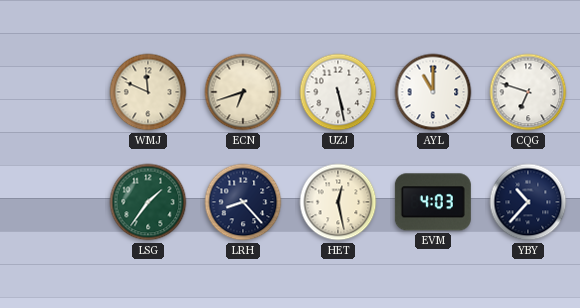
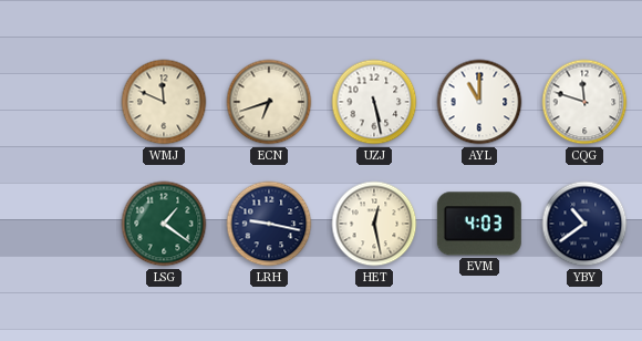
CQG: 6:48 -> 11:48
LSG: 1:36 -> 1:21
LRH: 8:23 -> 9:17
YBY: 10:37 -> 10:39
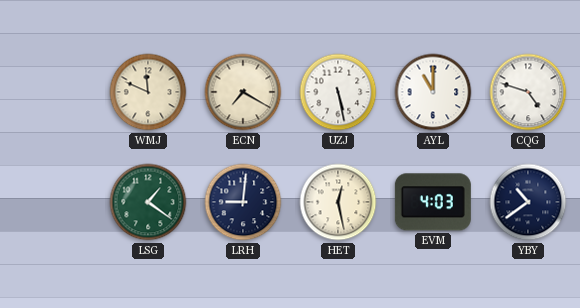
ECN: 6:42 -> 7:20
CQG: 11:48 -> 4:48
LRH: 9:17 -> 9:01
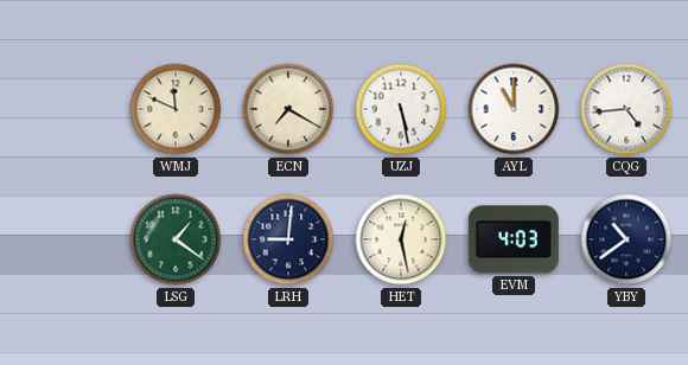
CQG: 4:48 -> 4:44
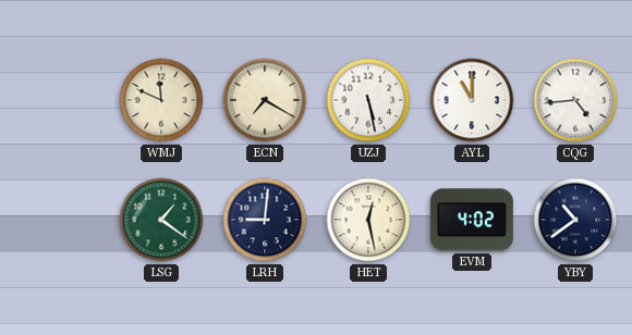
EVM: 4:03 -> 4:02
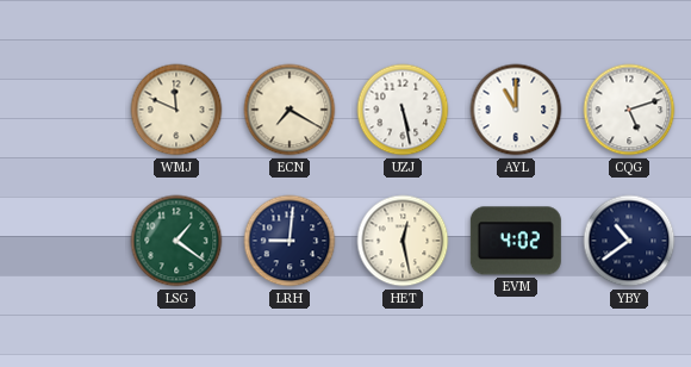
CQG: 4:44 -> 5:12
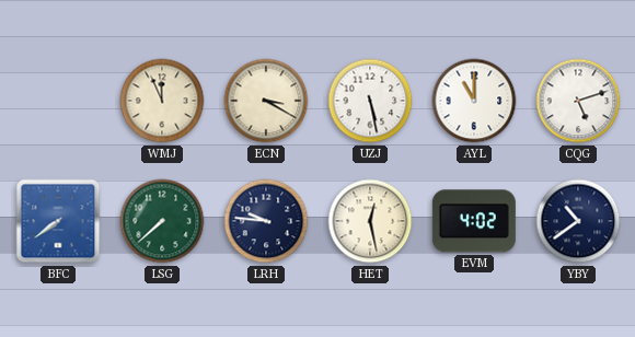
WMJ: 11:49 -> 11:56
ECN: 7:20 -> 3:20
BFC: none -> 7:39
LSG: 1:21 -> 7:38
LRH: 9:01 -> 9:46
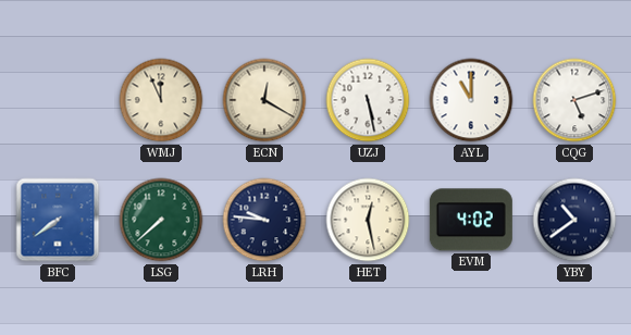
ECN: 3:20 -> 12:20
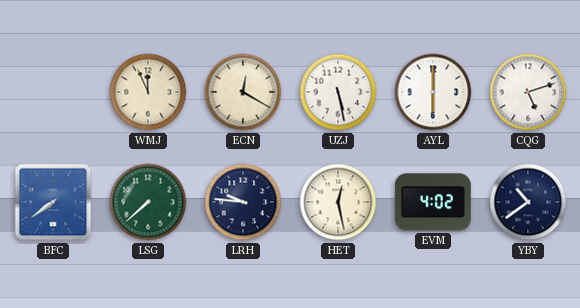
AYL: 11:00 -> 6:00
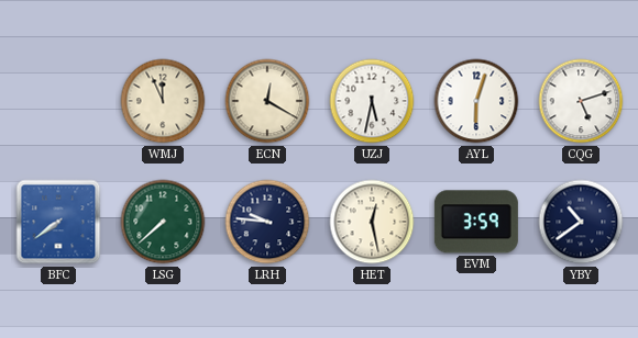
UZJ: 5:28 -> 5:32
AYL: 6:00 -> 6:03
EVM: 4:02 -> 3:59
